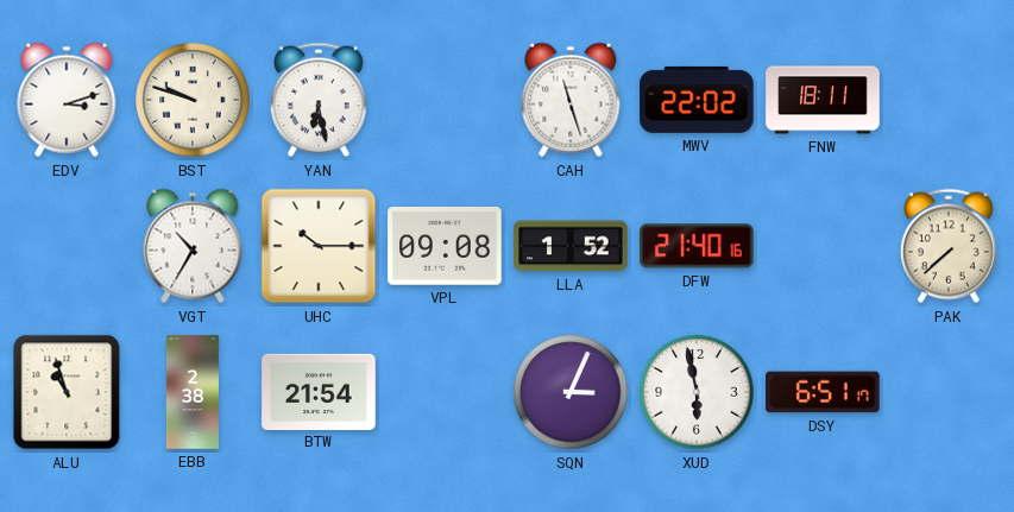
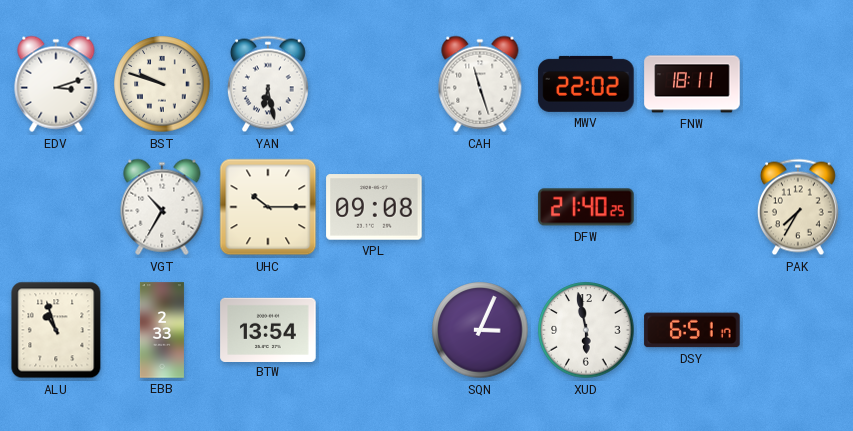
LLA: 1:52 -> none
DFW: 21:40:16 -> 21:40:25
PAK: 7:38 -> 7:35
EBB: 2:38 -> 2:33
BTW: 21:54 -> 13:54
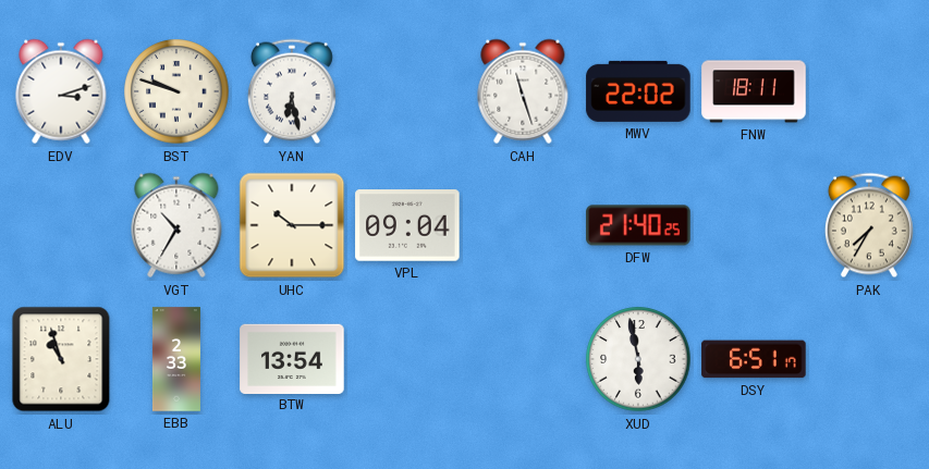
VPL: 09:08 -> 09:04
SQN: 3:04 -> none
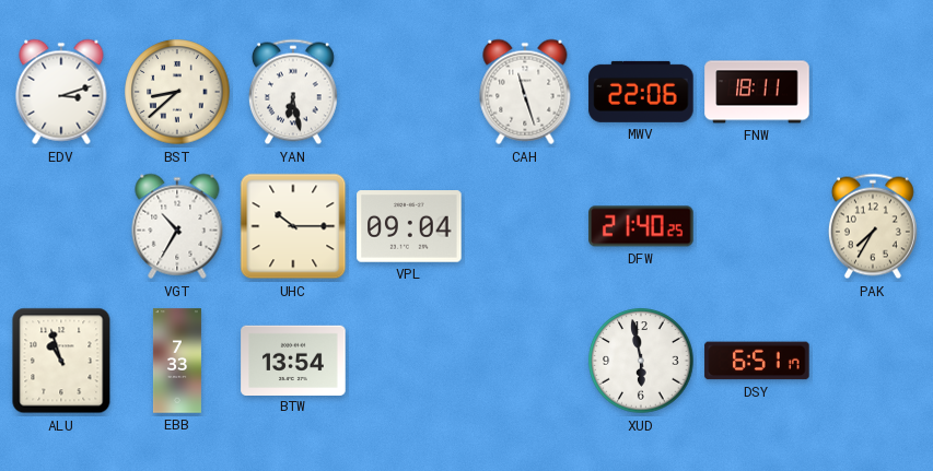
BST: 9:48 -> 8:38
MWV: 22:02 -> 22:06
EBB: 2:33 -> 7:33
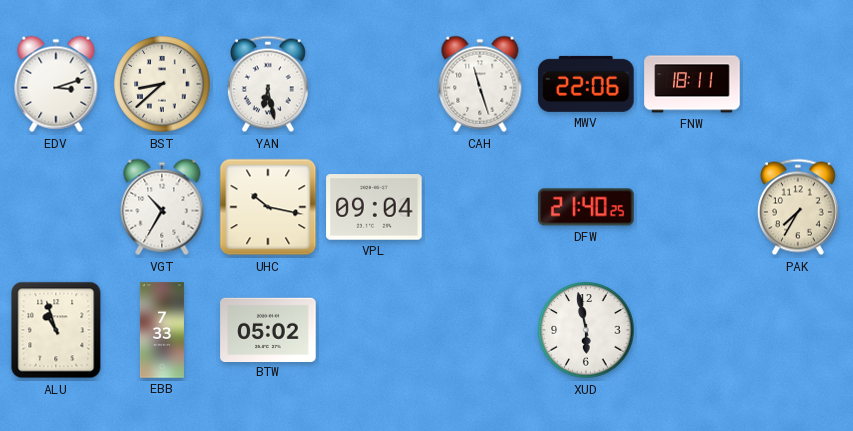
UHC: 10:15 -> 10:17
BTW: 13:54 -> 05:02
DSY: 6:51 -> none
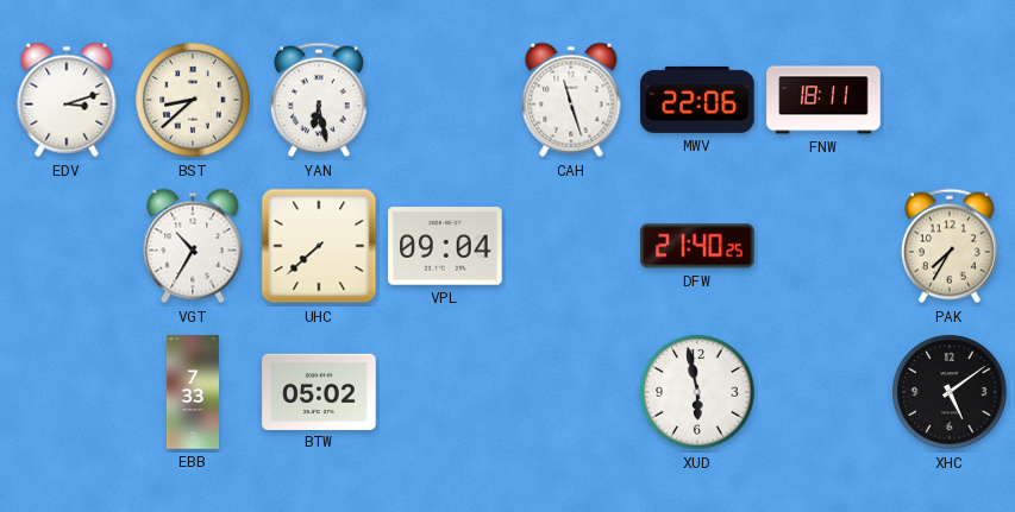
UHC: 10:17 -> 7:38
ALU: 10:57 -> none
XHC: none -> 5:09
